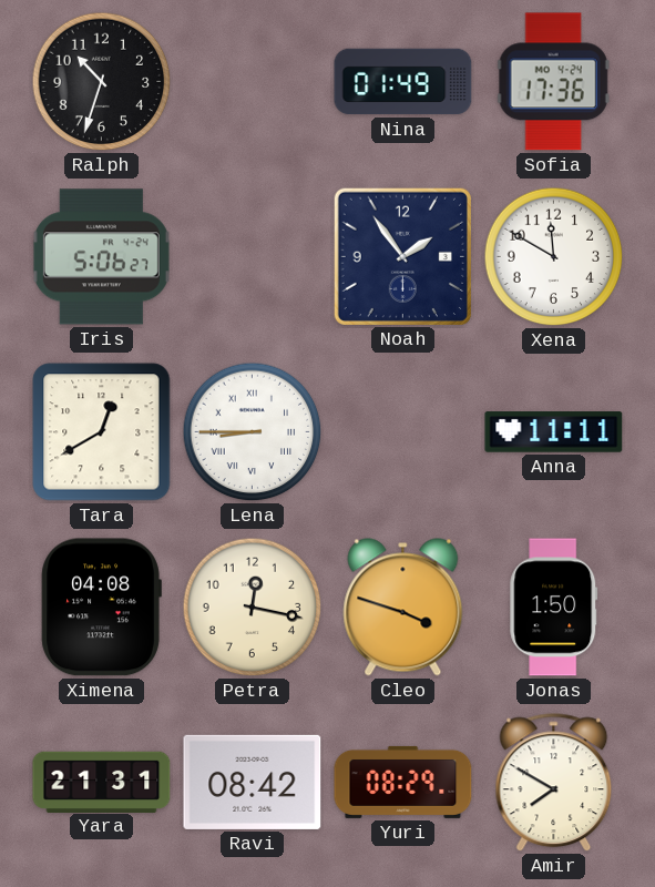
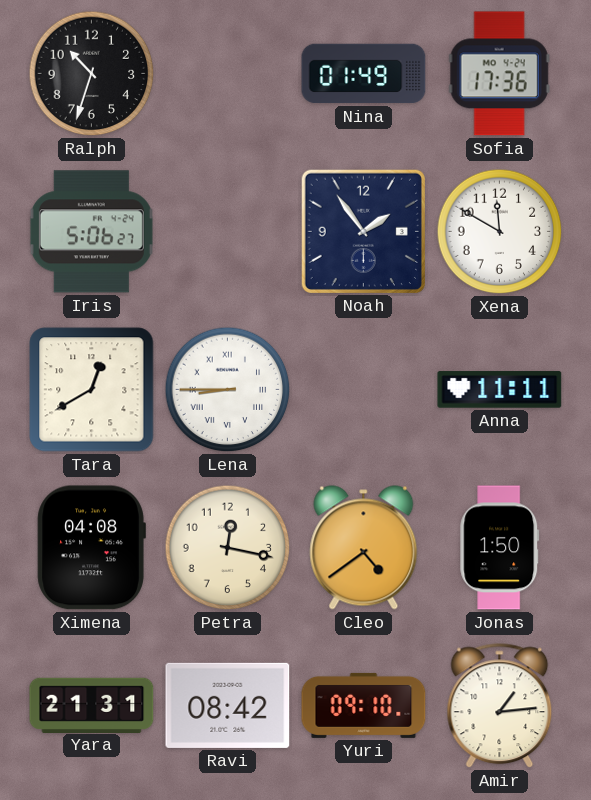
Cleo: 3:48 -> 4:39
Yuri: 08:29 -> 09:10
Amir: 7:50 -> 1:14
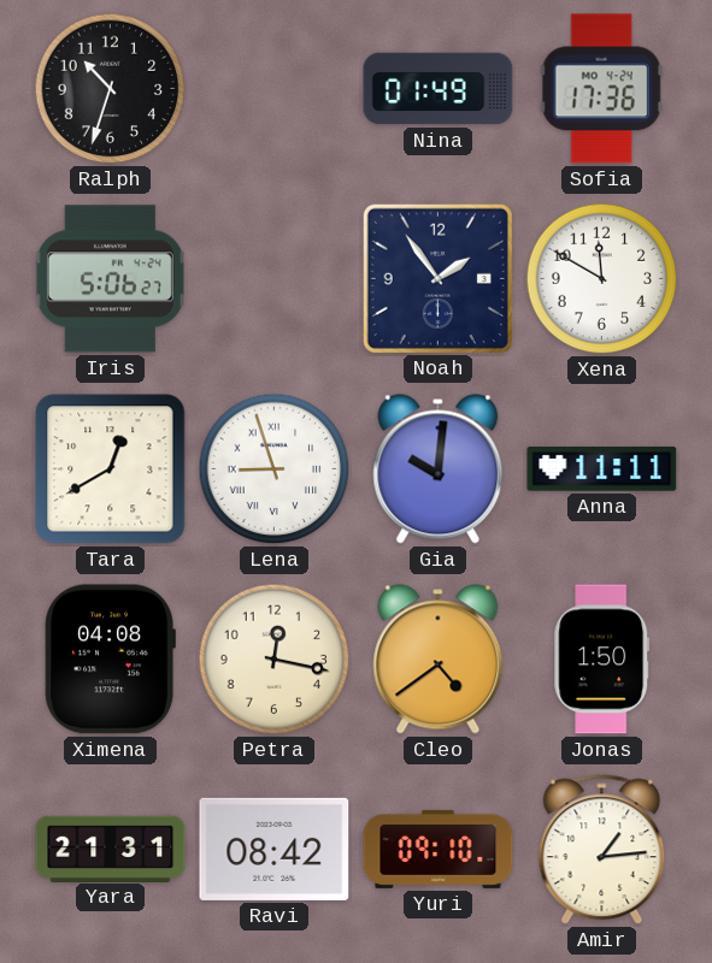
Lena: 8:45 -> 8:57
Gia: none -> 10:01
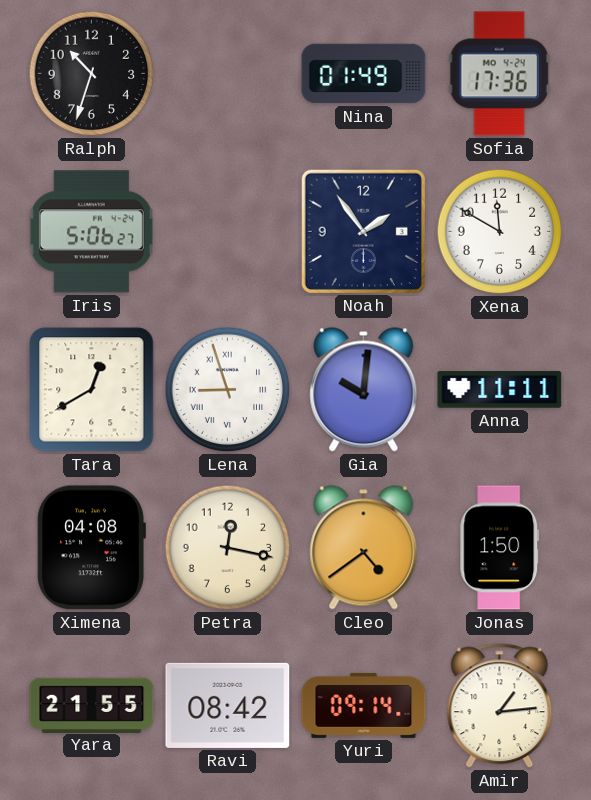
Yara: 21:31 -> 21:55
Yuri: 09:10 -> 09:14
